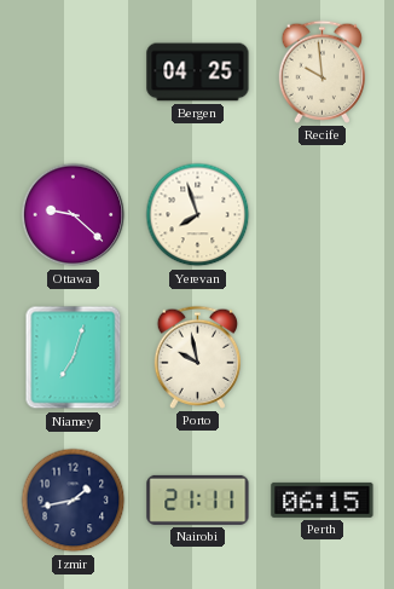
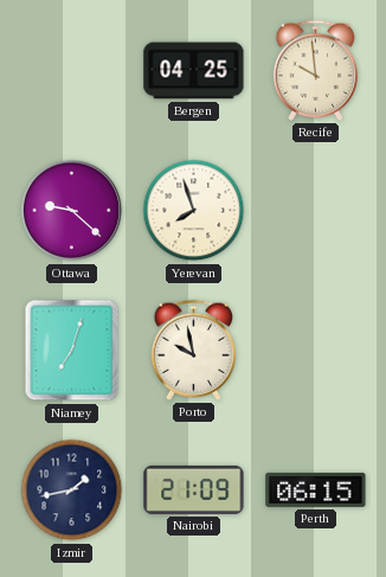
Nairobi: 21:11 -> 21:09
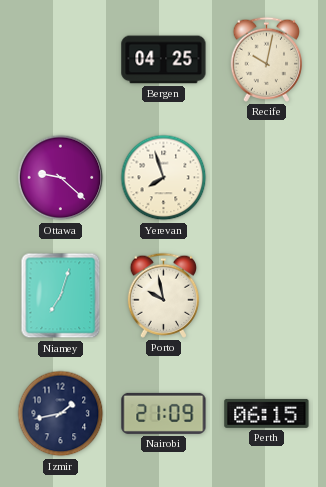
Recife: 9:59 -> 10:02
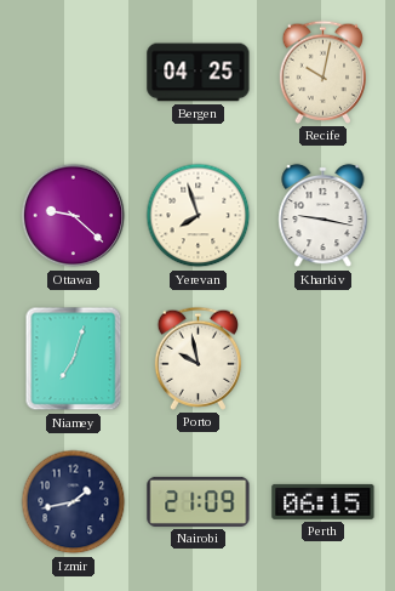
Kharkiv: none -> 9:17
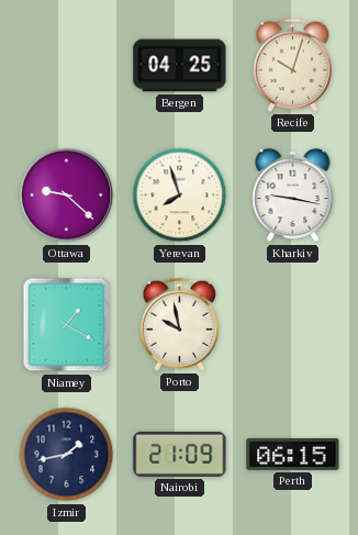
Recife: 10:02 -> 10:03
Niamey: 7:03 -> 1:20
